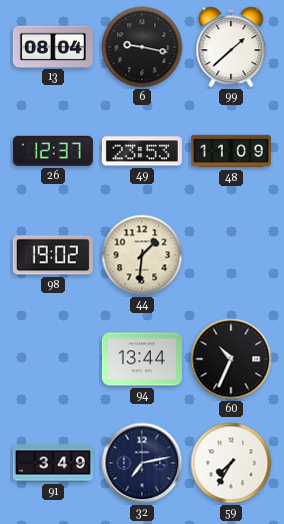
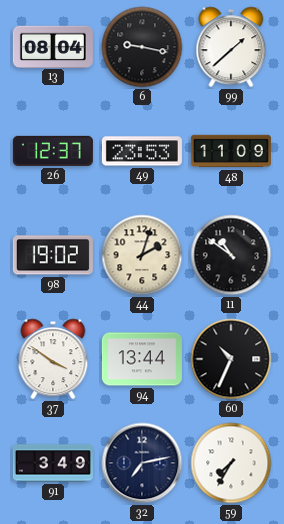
44: 1:31 -> 2:03
11: none -> 10:51
37: none -> 3:51
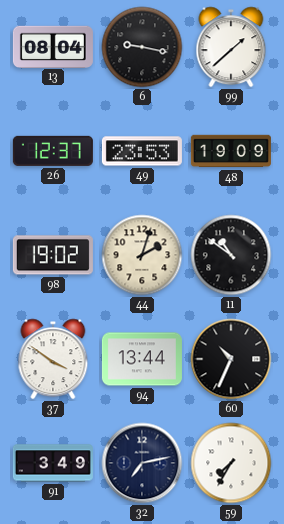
48: 11:09 -> 19:09
